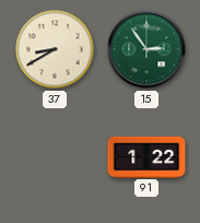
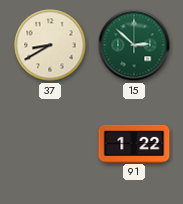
15: 2:54 -> 2:52
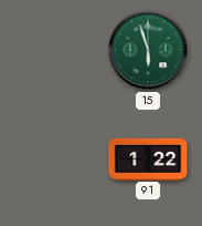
37: 8:40 -> none
15: 2:52 -> 5:57
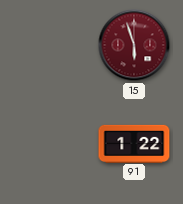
15 dial: green -> burgundy
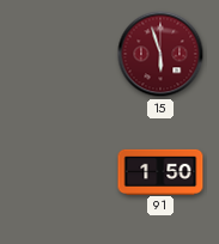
91: 1:22 -> 1:50
